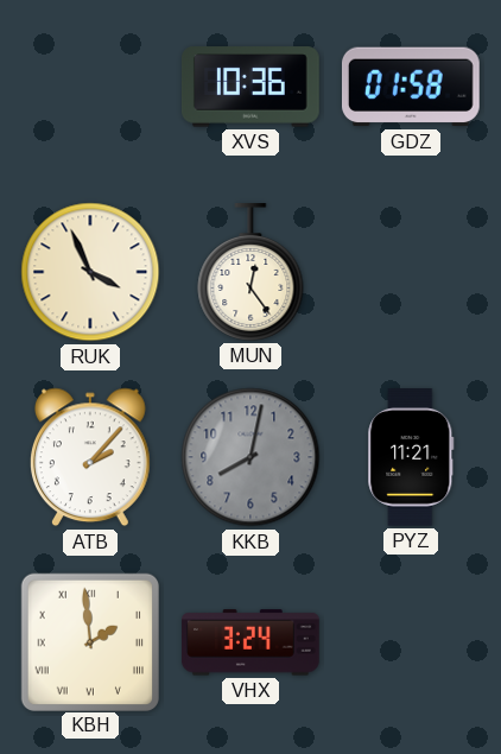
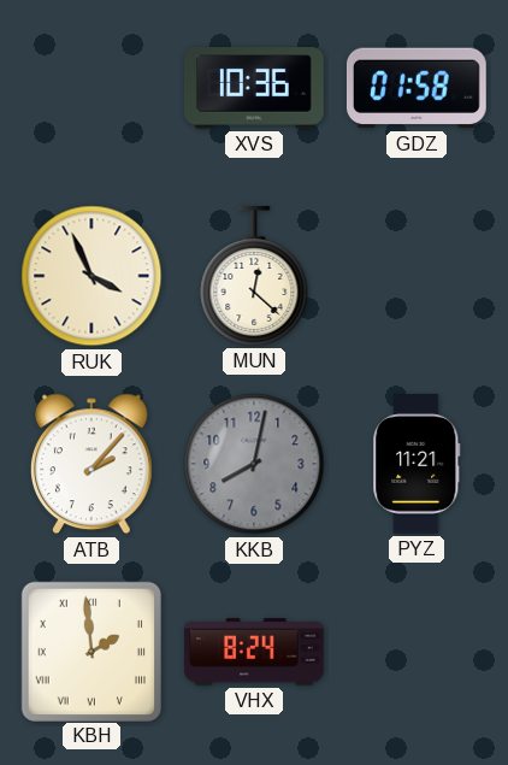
MUN: 12:24 -> 12:22
VHX: 3:24 -> 8:24
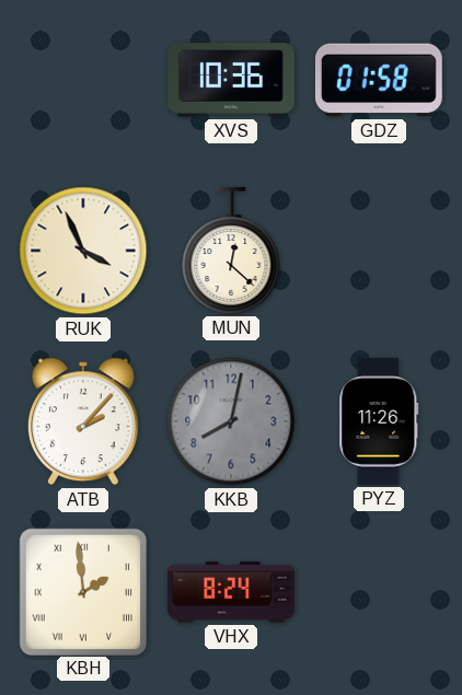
PYZ: 11:21 -> 11:26
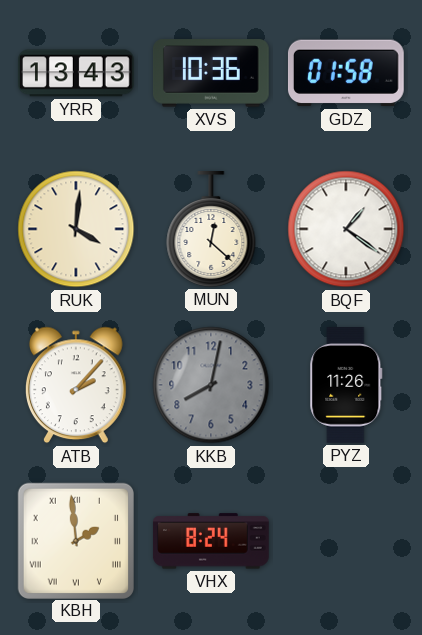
YRR: none -> 13:43
RUK: 3:56 -> 4:01
BQF: none -> 1:21
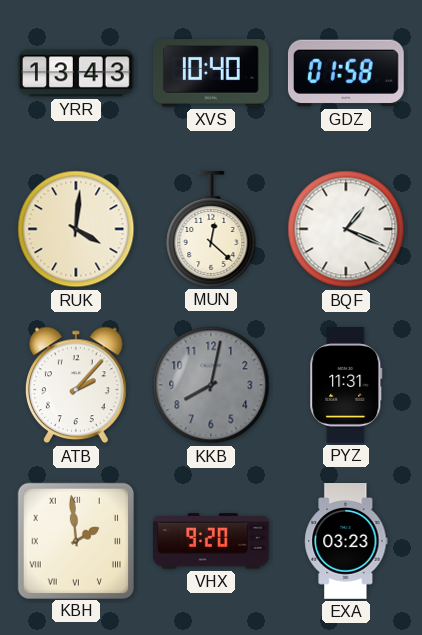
XVS: 10:36 -> 10:40
BQF: 1:21 -> 1:19
PYZ: 11:26 -> 11:31
VHX: 8:24 -> 9:20
EXA: none -> 03:23
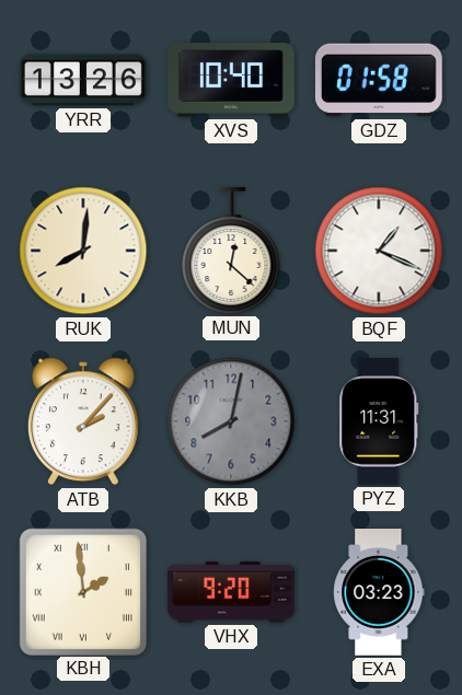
YRR: 13:43 -> 13:26
RUK: 4:01 -> 8:01
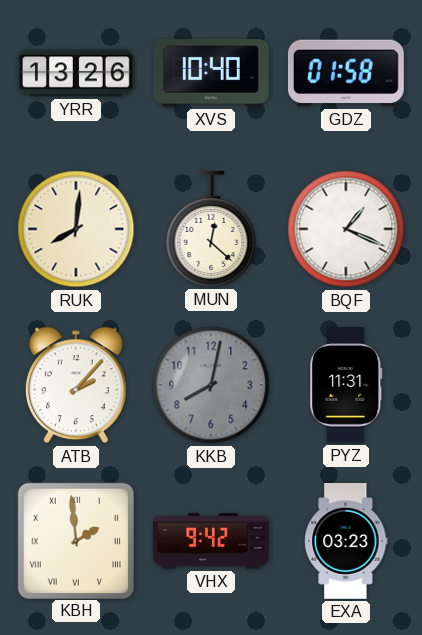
VHX: 9:20 -> 9:42
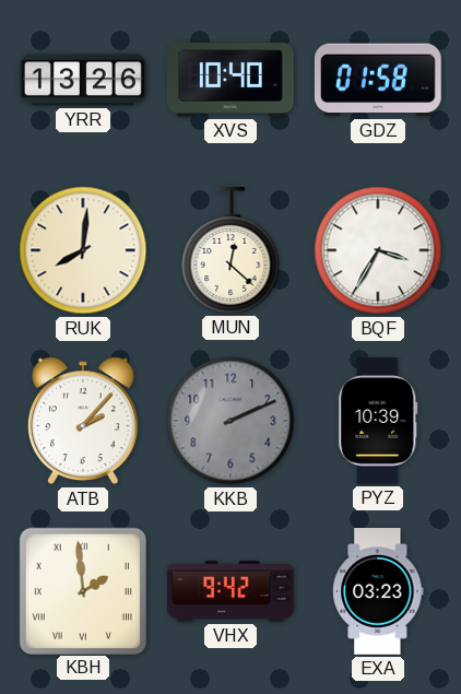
BQF: 1:19 -> 3:35
KKB: 8:02 -> 2:11
PYZ: 11:31 -> 10:39
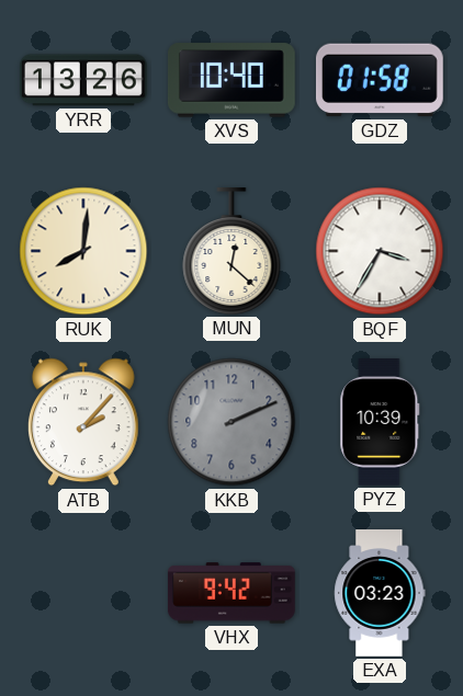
KBH: 1:59 -> none
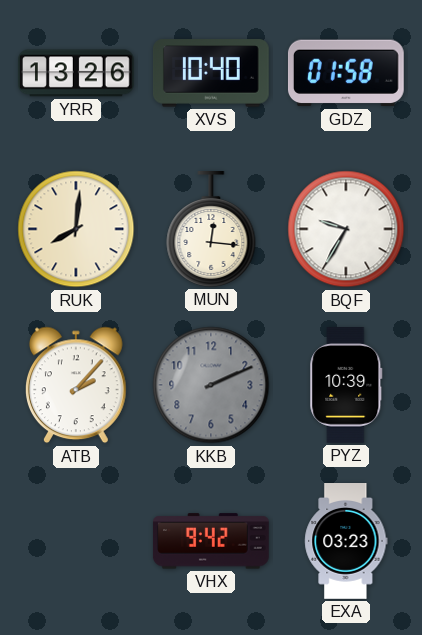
MUN: 12:22 -> 12:16
BQF: 3:35 -> 9:35
